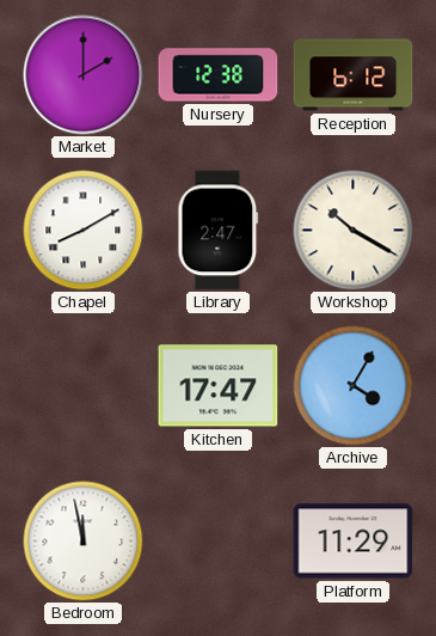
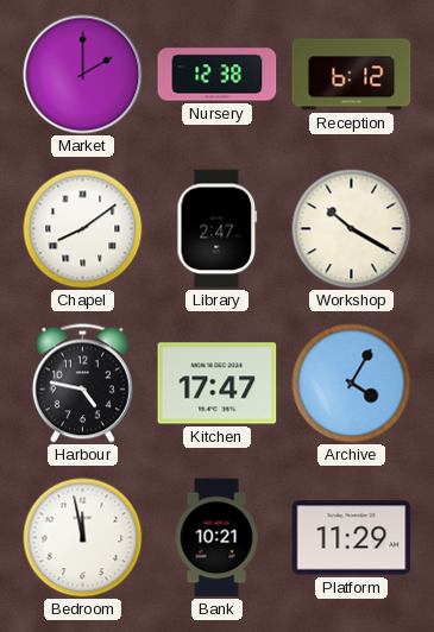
Chapel: 8:10 -> 8:09
Harbour: none -> 4:47
Bank: none -> 10:21
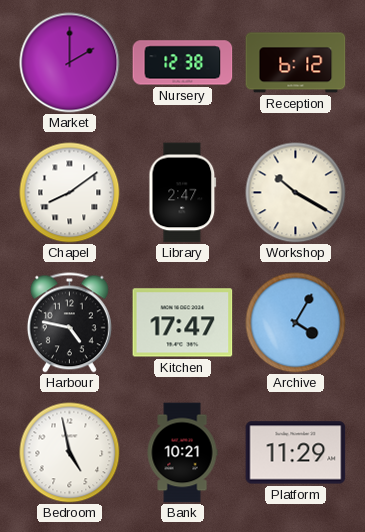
Bedroom: 11:58 -> 4:58
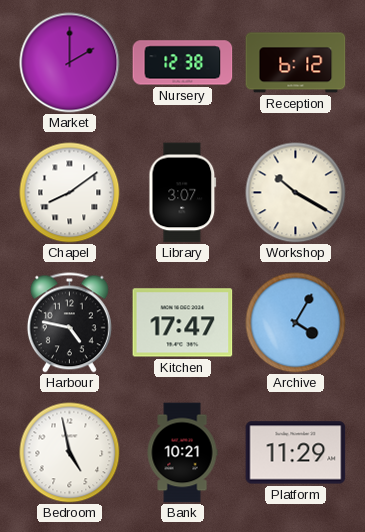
Library: 2:47 -> 3:07
